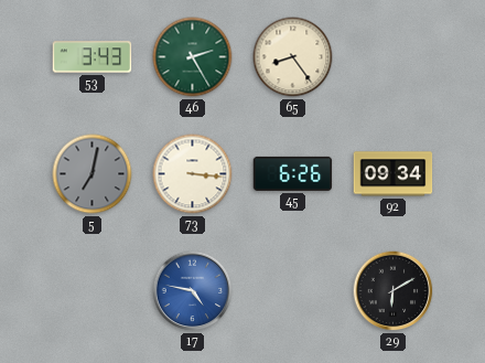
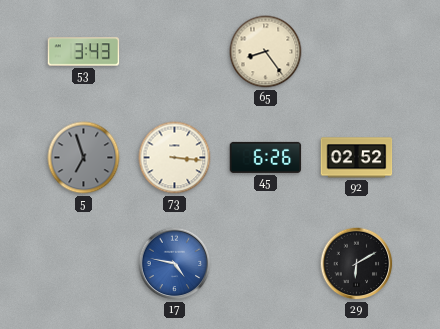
46: 2:25 -> none
5: 7:02 -> 6:57
92: 09:34 -> 02:52
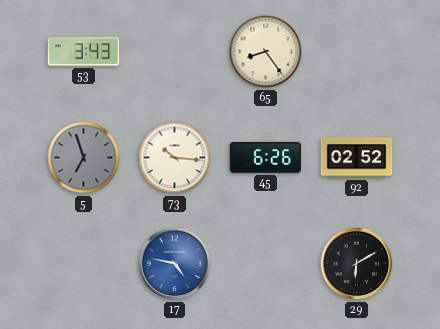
73: 3:16 -> 10:16
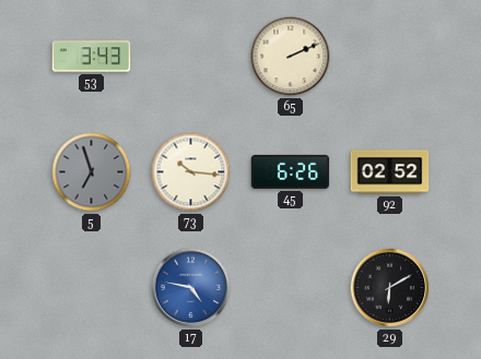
65: 8:24 -> 2:11
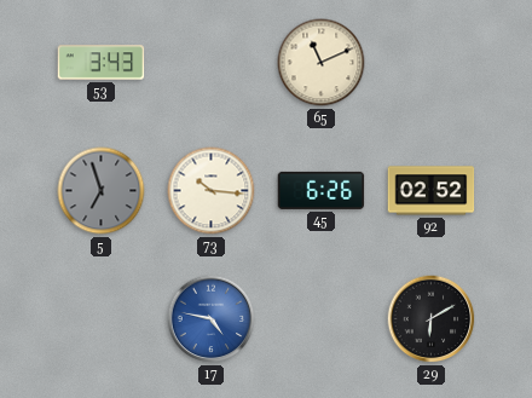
65: 2:11 -> 11:11
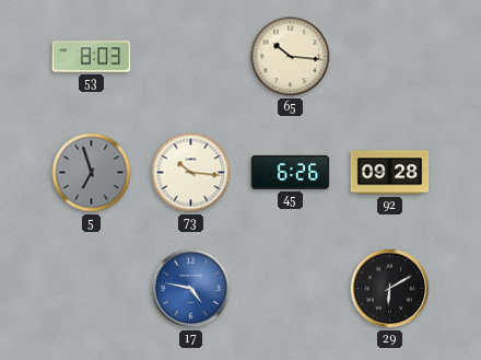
53: 3:43 -> 8:03
65: 11:11 -> 10:16
92: 02:52 -> 09:28
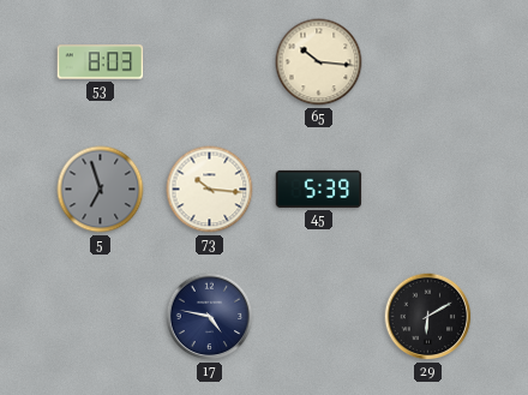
45: 6:26 -> 5:39
92: 09:28 -> none
17 dial: blue -> navy
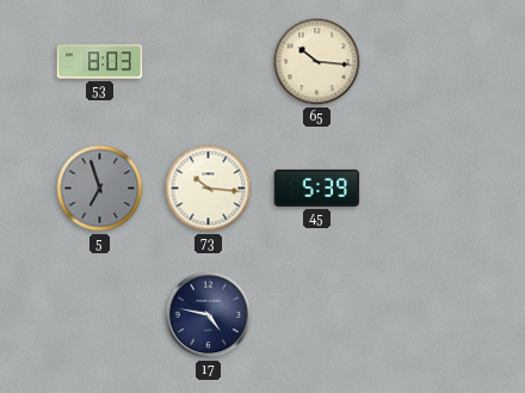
29: 6:10 -> none
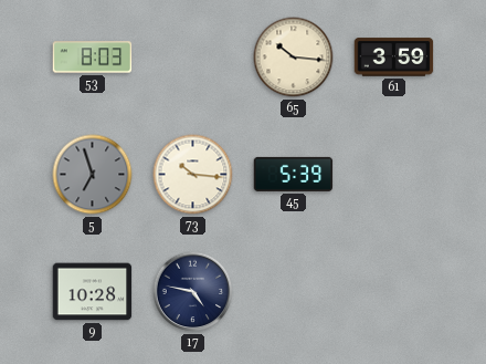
61: none -> 3:59
9: none -> 10:28
